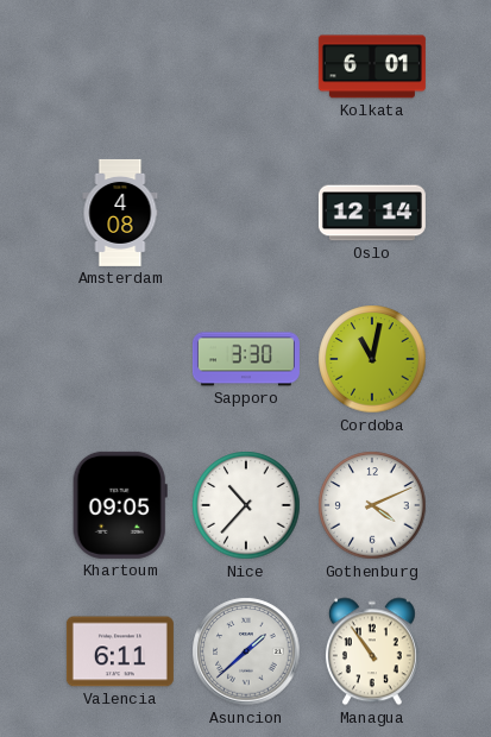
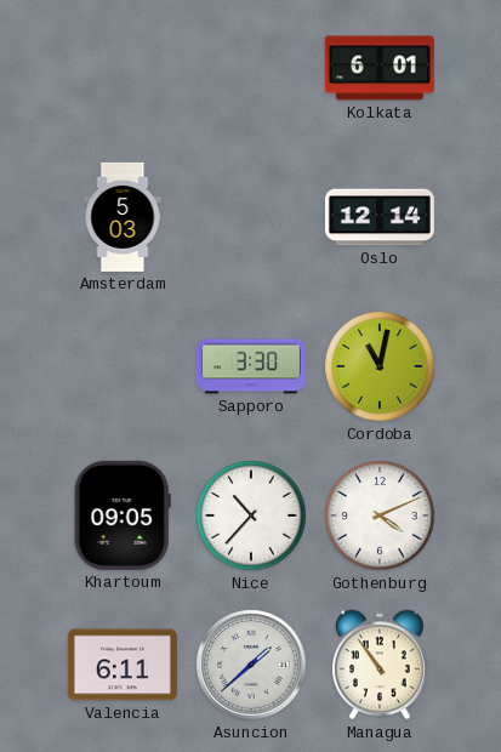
Amsterdam: 4:08 -> 5:03
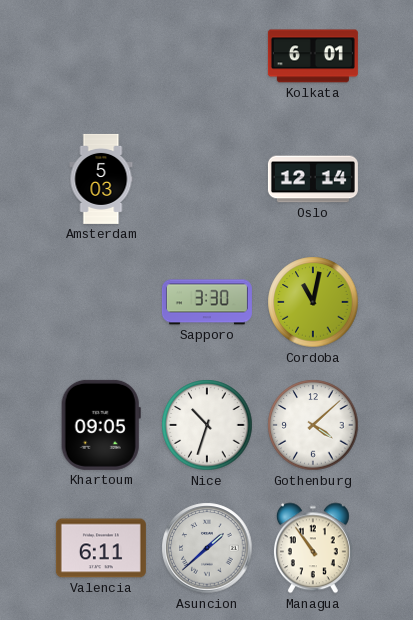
Nice: 10:37 -> 10:33
Gothenburg: 4:11 -> 4:08
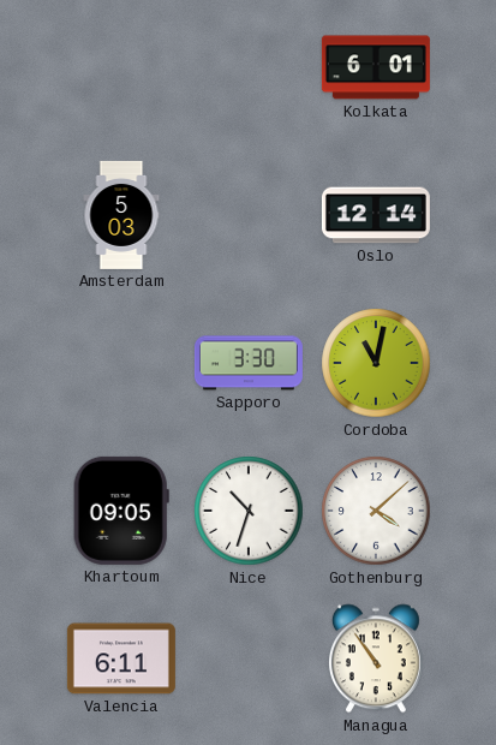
Asuncion: 1:38 -> none
